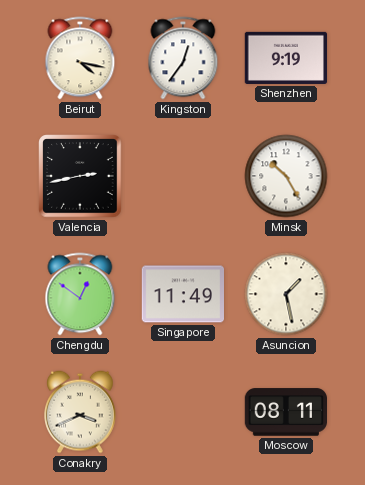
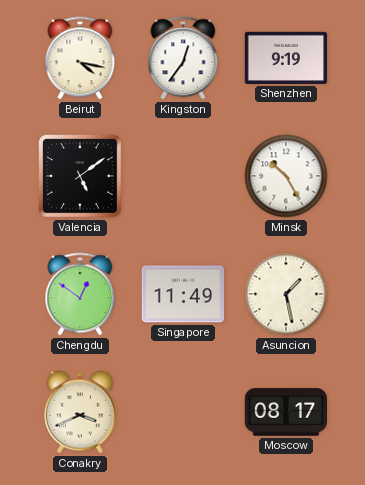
Valencia: 2:43 -> 5:09
Moscow: 08:11 -> 08:17
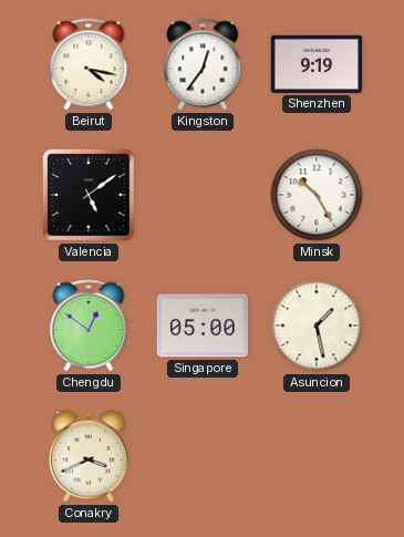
Singapore: 11:49 -> 05:00
Moscow: 08:17 -> none
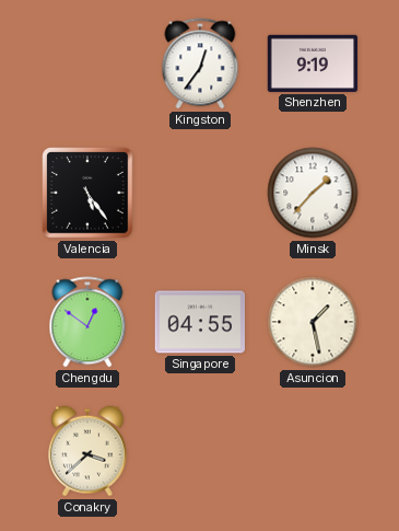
Beirut: 4:17 -> none
Valencia: 5:09 -> 5:24
Minsk: 10:25 -> 1:37
Singapore: 05:00 -> 04:55
Conakry: 3:41 -> 3:38
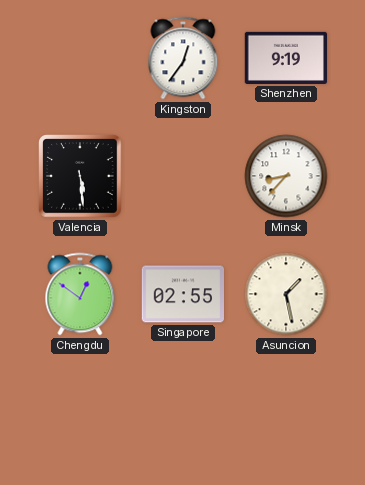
Valencia: 5:24 -> 5:29
Minsk: 1:37 -> 8:37
Singapore: 04:55 -> 02:55
Conakry: 3:38 -> none
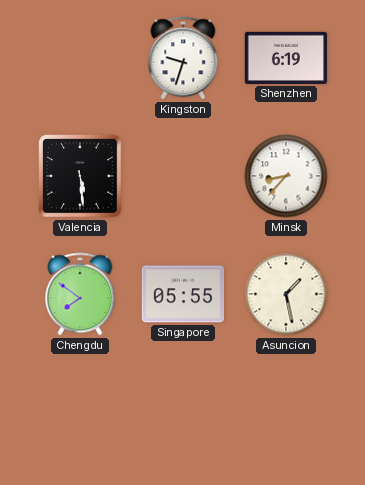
Kingston: 12:36 -> 9:33
Shenzhen: 9:19 -> 6:19
Chengdu: 12:51 -> 7:51
Singapore: 02:55 -> 05:55
